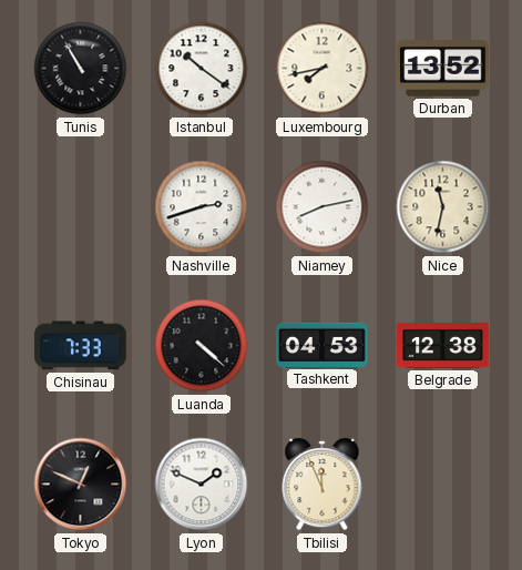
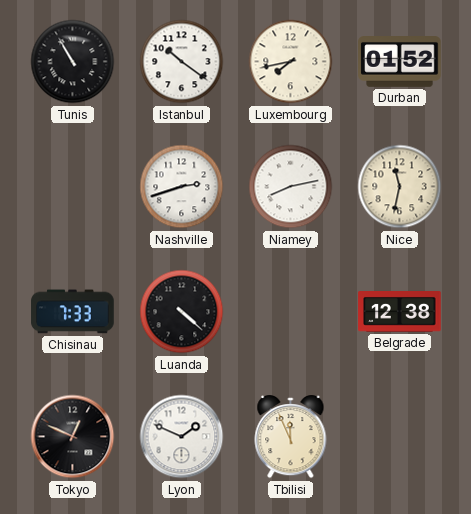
Durban: 13:52 -> 01:52
Tashkent: 04:53 -> none
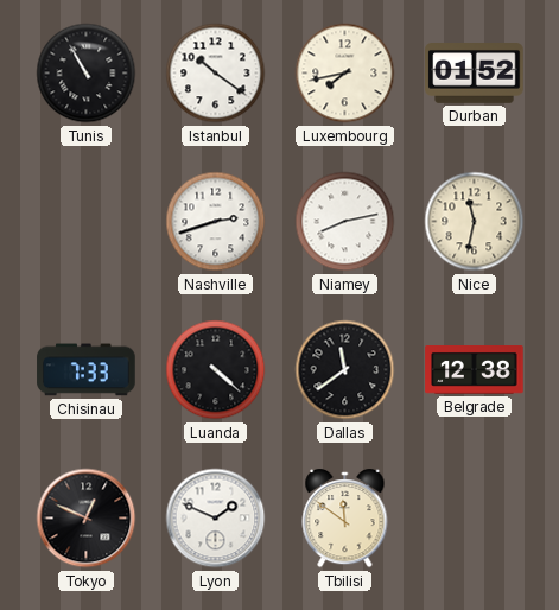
Dallas: none -> 11:39
Tbilisi: 11:56 -> 11:51
